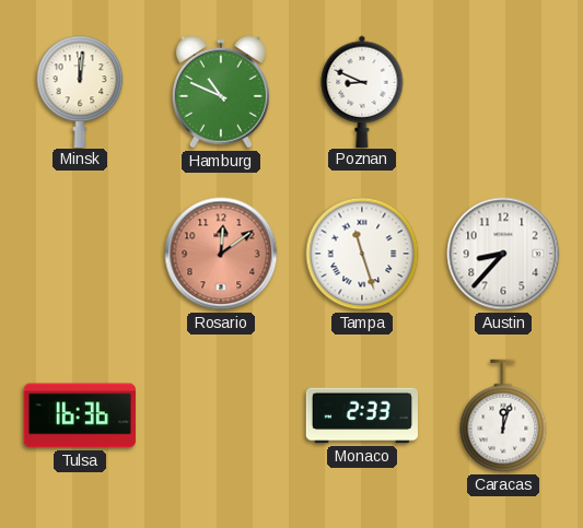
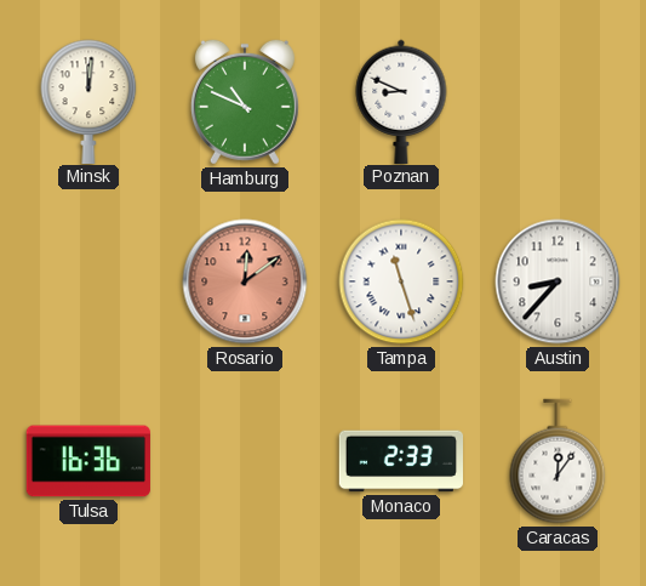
Caracas: 12:03 -> 12:06
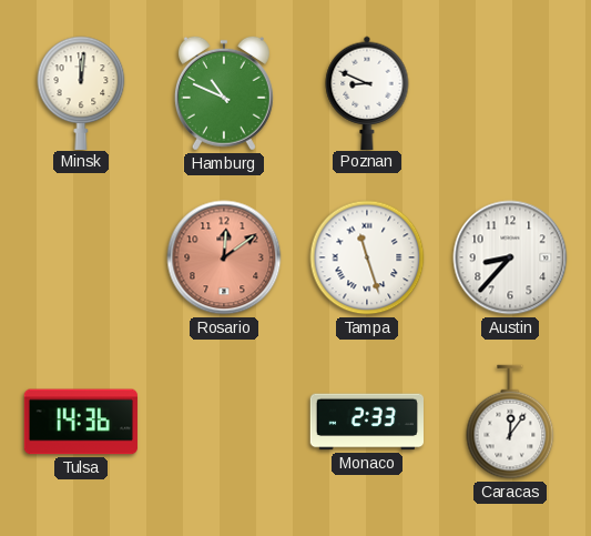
Tulsa: 16:36 -> 14:36
